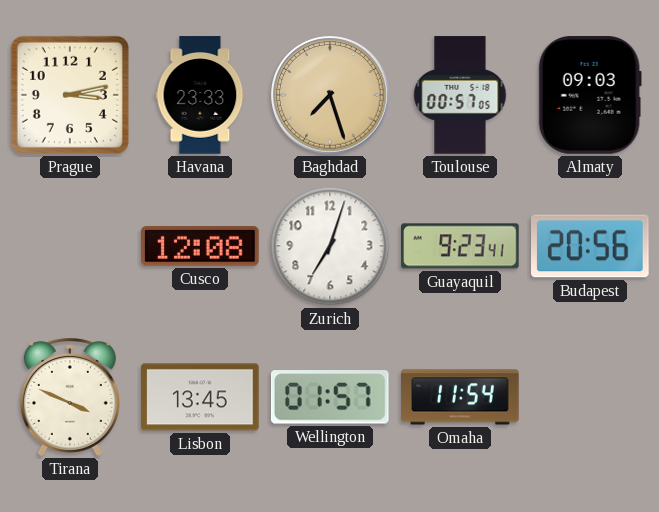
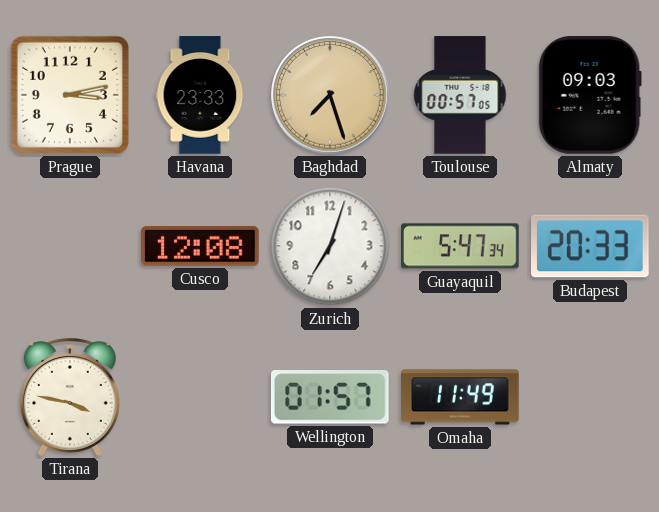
Guayaquil: 9:23 -> 5:47
Budapest: 20:56 -> 20:33
Tirana: 3:49 -> 3:47
Lisbon: 13:45 -> none
Omaha: 11:54 -> 11:49
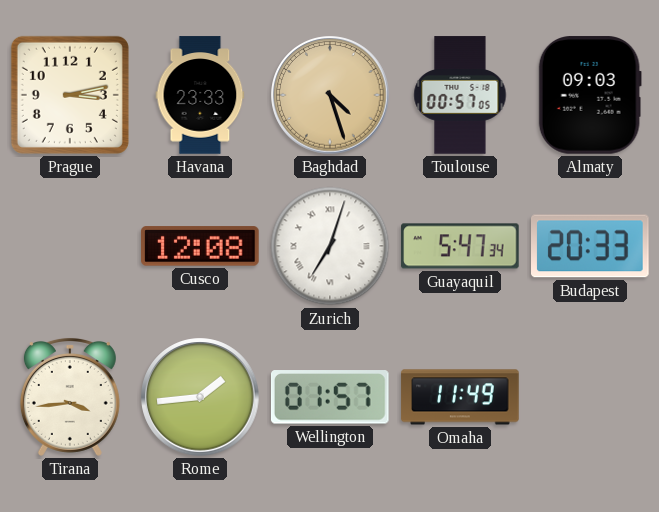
Baghdad: 7:27 -> 4:27
Zurich numerals: Arabic -> Roman
Tirana: 3:47 -> 3:44
Rome: none -> 1:44
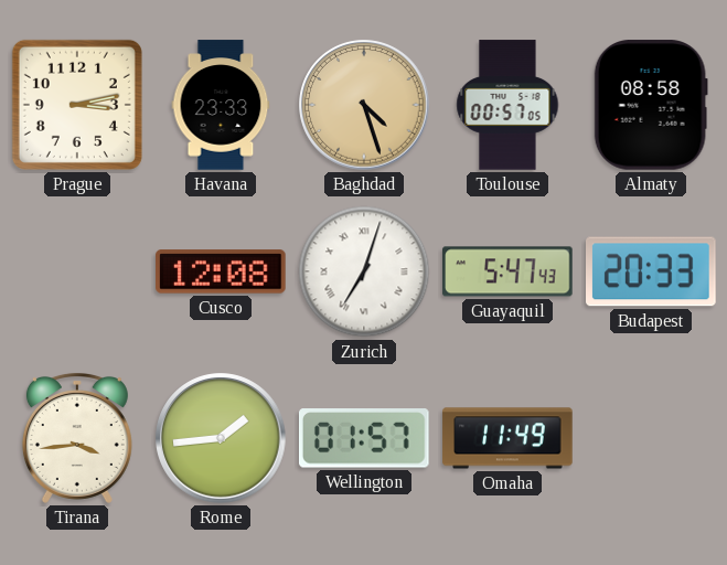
Almaty: 09:03 -> 08:58
Guayaquil: 5:47:34 -> 5:47:43
